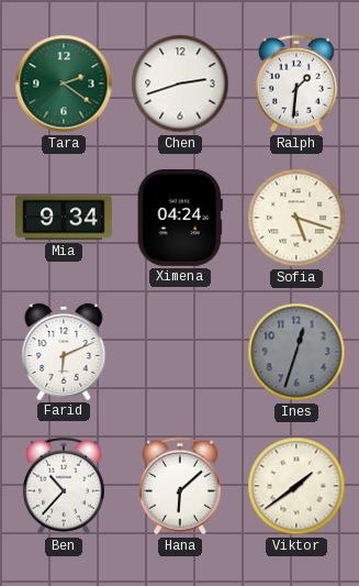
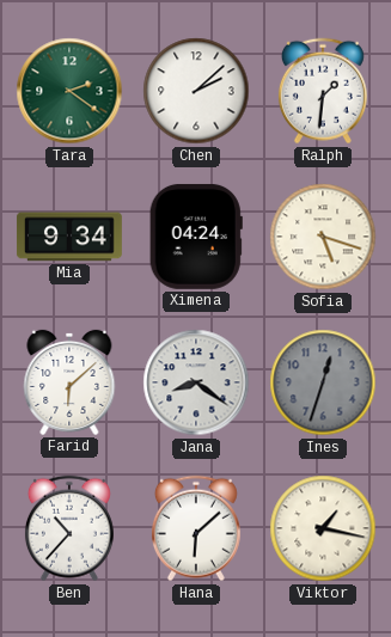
Chen: 2:42 -> 2:08
Farid: 6:11 -> 6:08
Jana: none -> 8:21
Viktor: 1:39 -> 1:17
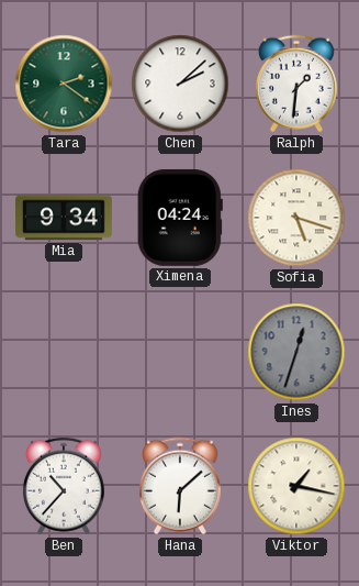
Farid: 6:08 -> none
Jana: 8:21 -> none
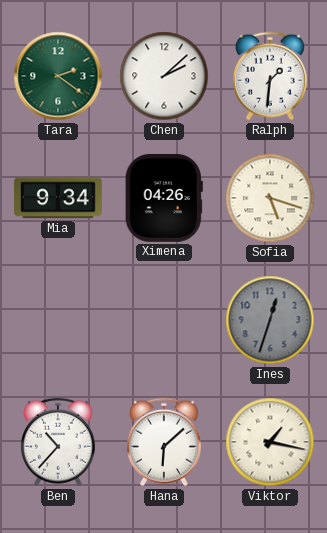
Ximena: 04:24 -> 04:26
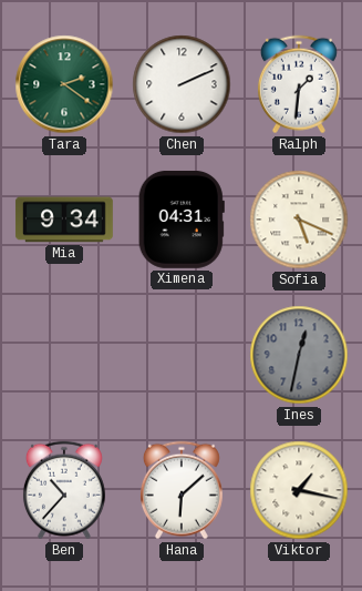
Chen: 2:08 -> 2:11
Ximena: 04:26 -> 04:31
Sofia: 5:18 -> 5:19
Ines: 12:33 -> 12:32
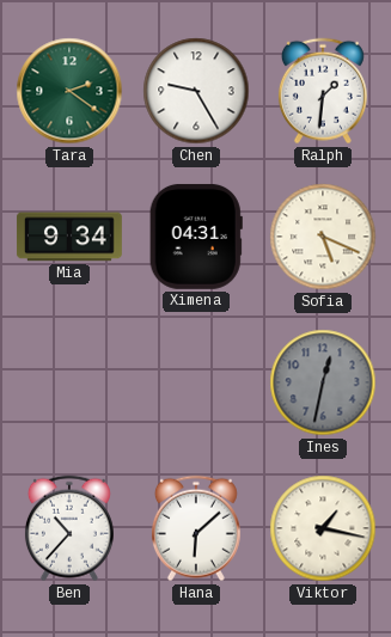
Chen: 2:11 -> 9:25
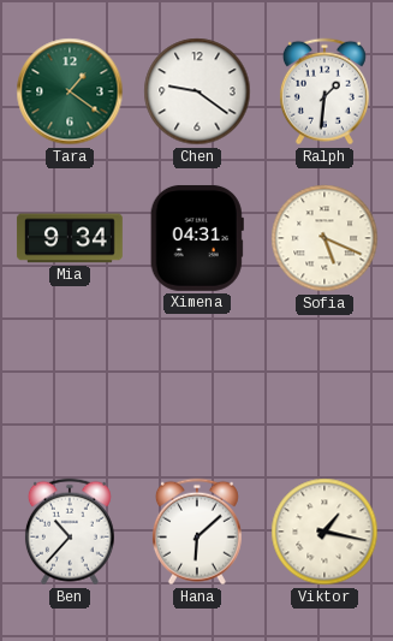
Tara: 2:21 -> 1:21
Chen: 9:25 -> 9:21
Ines: 12:32 -> none
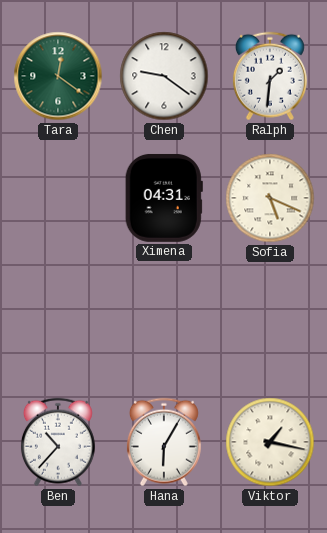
Tara: 1:21 -> 12:21
Mia: 9:34 -> none
Hana: 6:08 -> 6:05
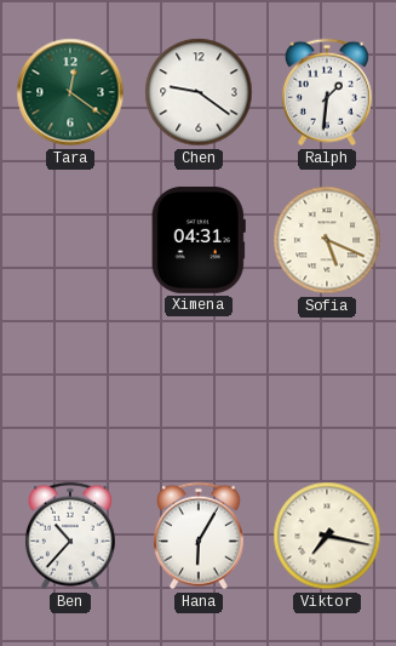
Viktor: 1:17 -> 7:17
